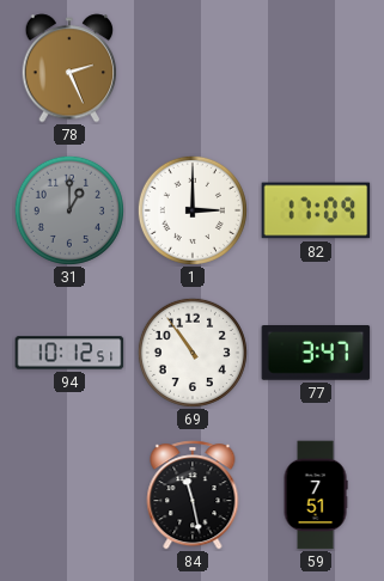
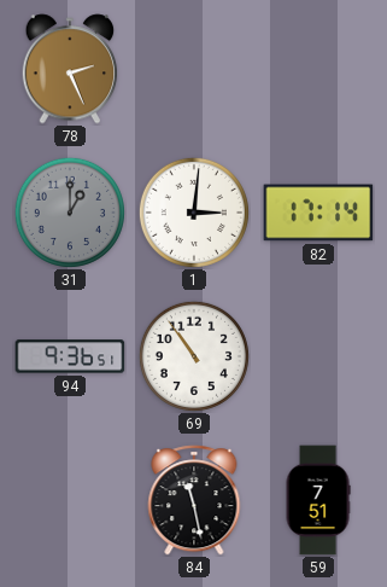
1: 3:00 -> 3:01
82: 17:09 -> 17:14
94: 10:12 -> 9:36
77: 3:47 -> none
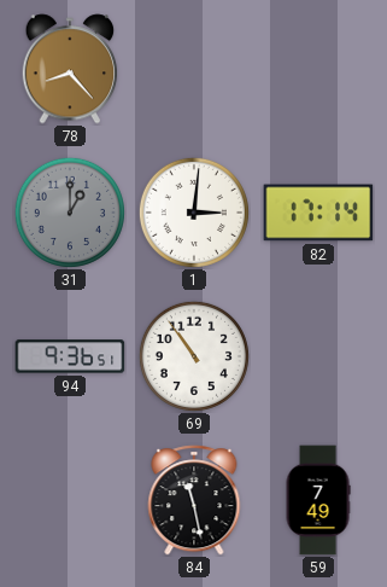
78: 2:26 -> 8:23
59: 7:51 -> 7:49
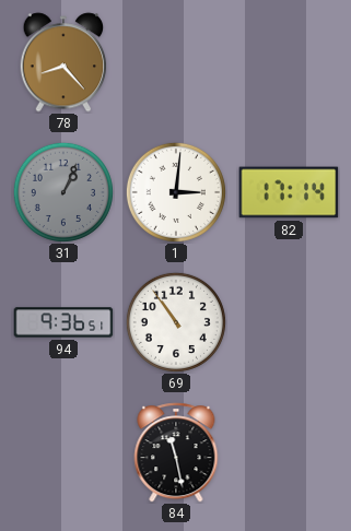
31: 1:00 -> 1:04
59: 7:49 -> none
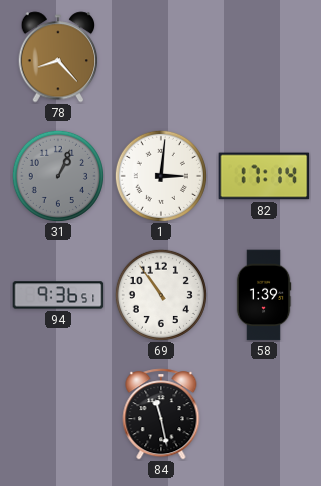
58: none -> 1:39
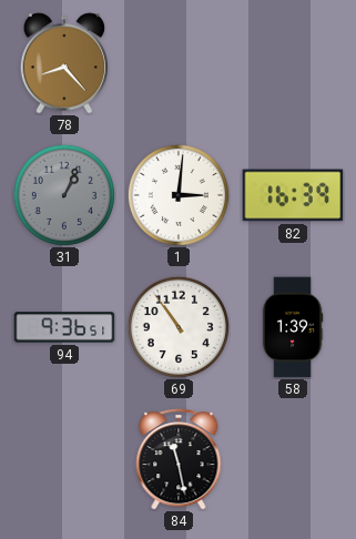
82: 17:14 -> 16:39
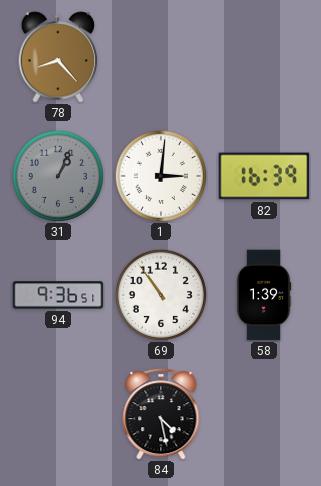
84: 11:28 -> 4:28
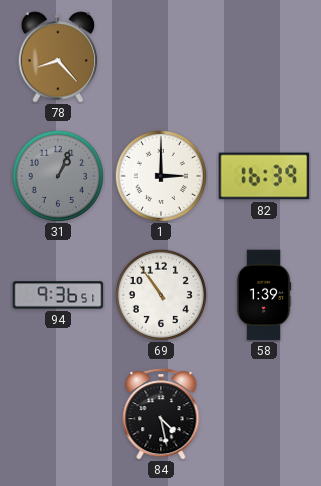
1: 3:01 -> 3:00
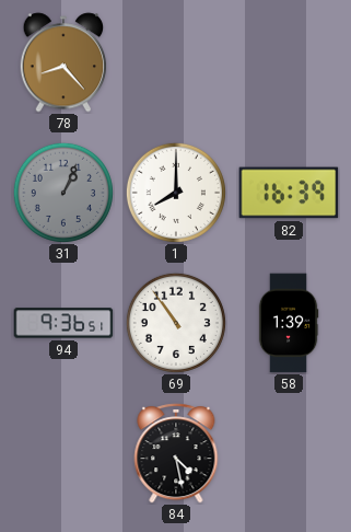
1: 3:00 -> 8:00
